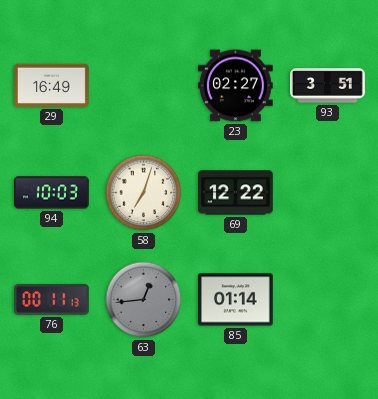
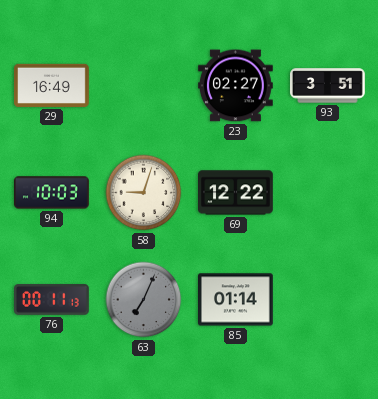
58: 7:03 -> 9:03
63: 12:44 -> 7:04
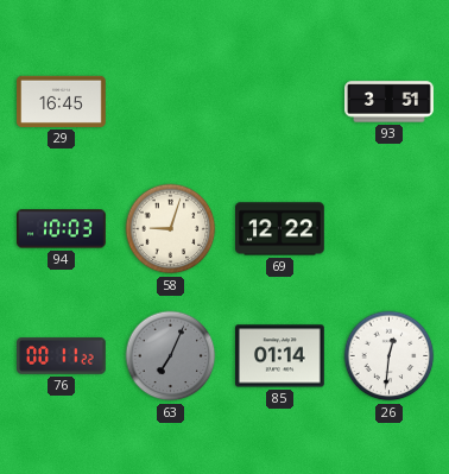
29: 16:49 -> 16:45
23: 02:27 -> none
76: 00:11:13 -> 00:11:22
26: none -> 12:31
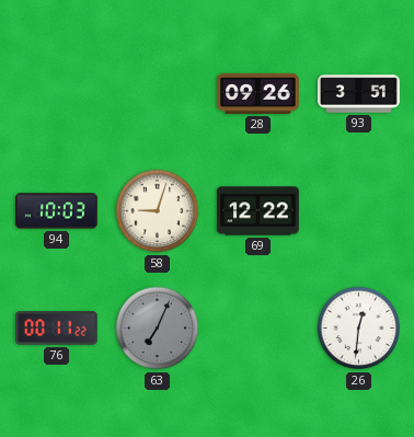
29: 16:45 -> none
28: none -> 09:26
85: 01:14 -> none
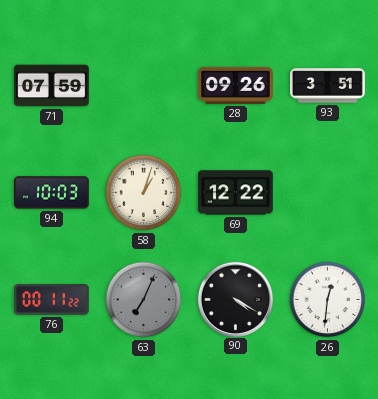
71: none -> 07:59
58: 9:03 -> 1:03
90: none -> 4:20
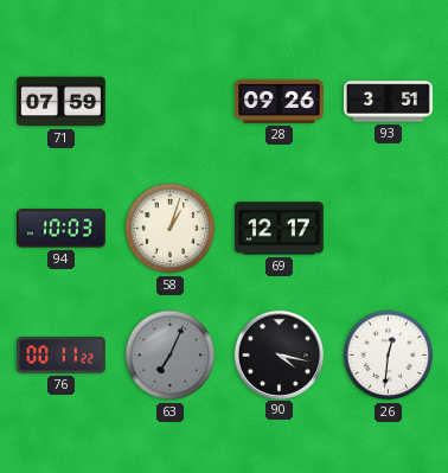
69: 12:22 -> 12:17
90: 4:20 -> 4:17
